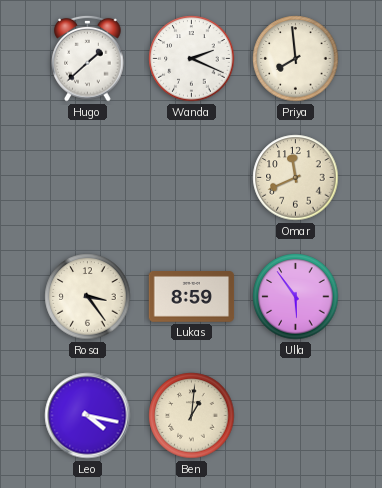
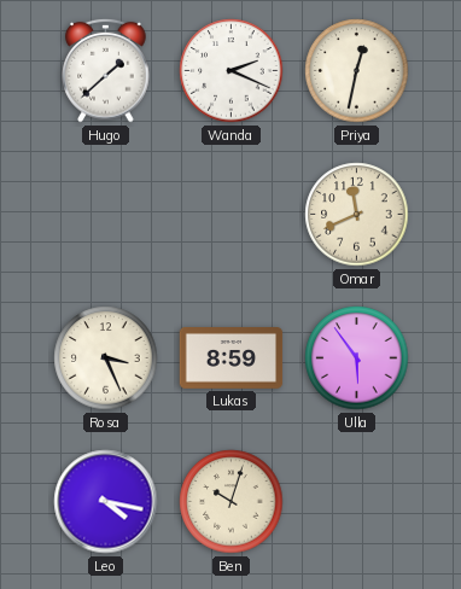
Priya: 7:59 -> 12:32
Rosa: 3:24 -> 3:26
Ben: 1:01 -> 10:03
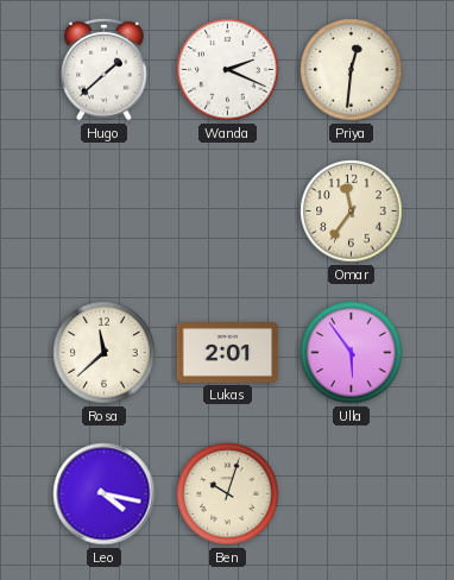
Priya: 12:32 -> 12:31
Omar: 11:41 -> 11:36
Rosa: 3:26 -> 11:38
Lukas: 8:59 -> 2:01
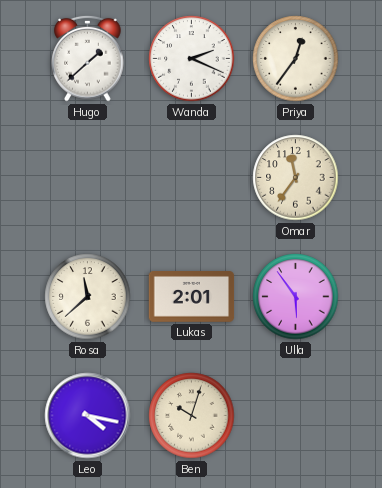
Priya: 12:31 -> 12:36
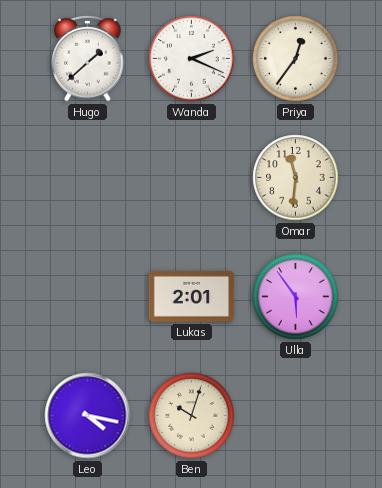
Omar: 11:36 -> 11:31
Rosa: 11:38 -> none
